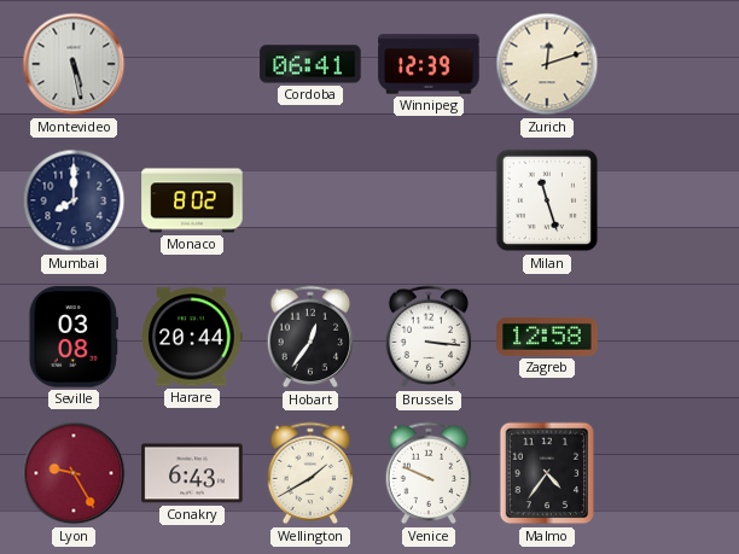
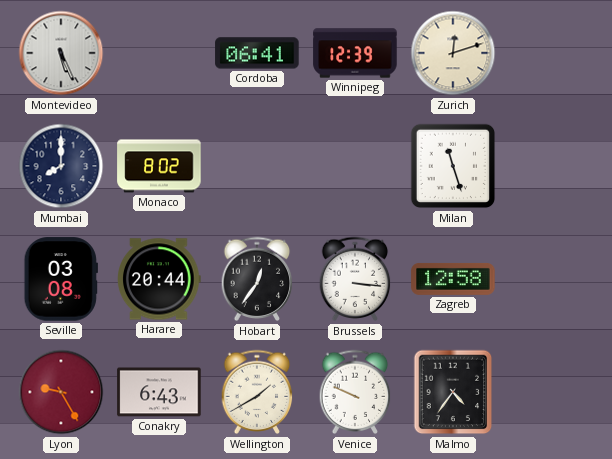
Montevideo: 5:28 -> 5:26
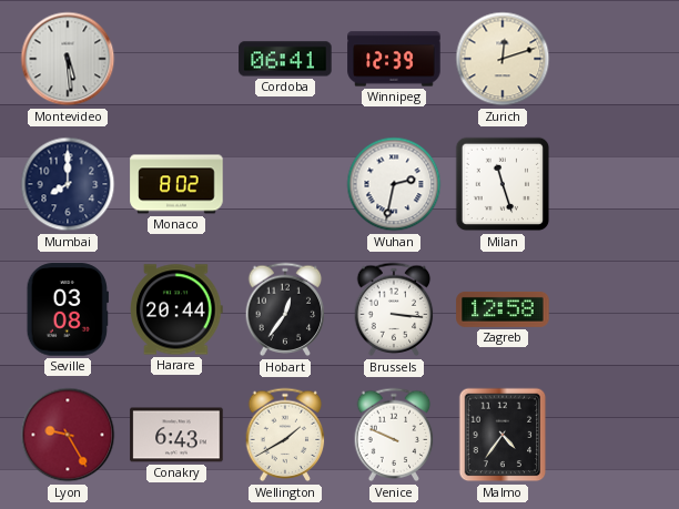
Montevideo: 5:26 -> 5:29
Wuhan: none -> 2:32
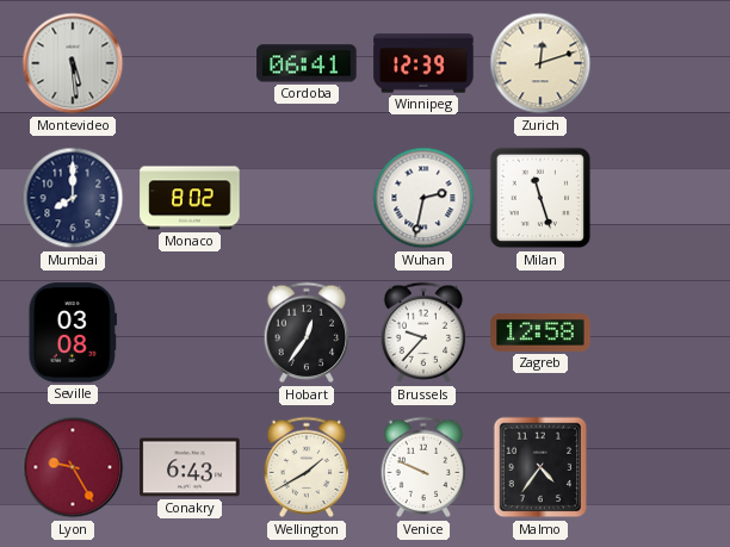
Harare: 20:44 -> none
Brussels: 3:16 -> 9:37
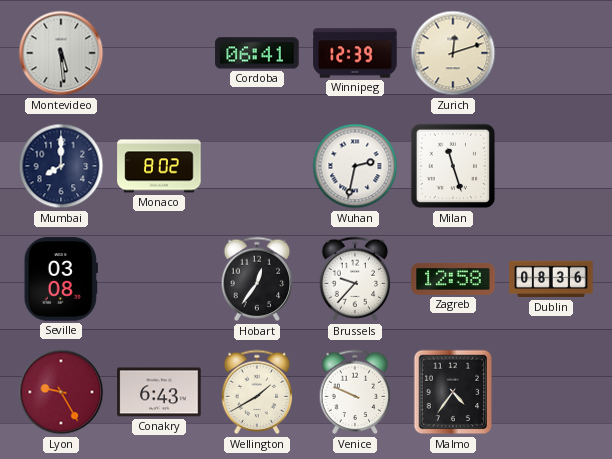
Dublin: none -> 08:36
